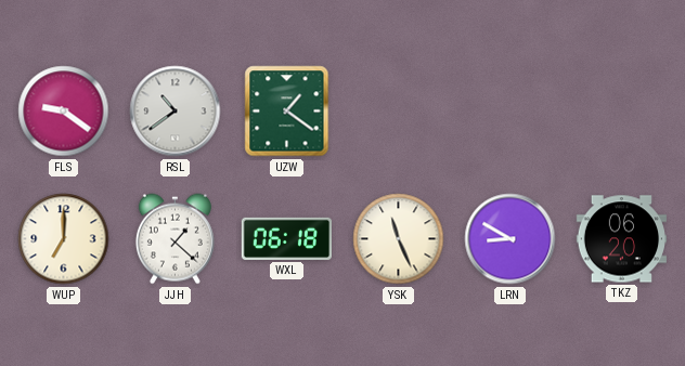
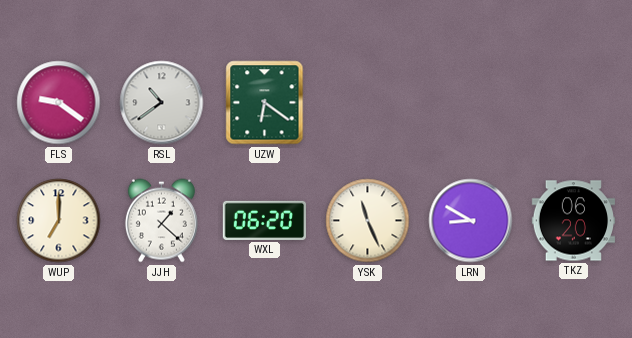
UZW: 1:21 -> 6:21
WXL: 06:18 -> 06:20
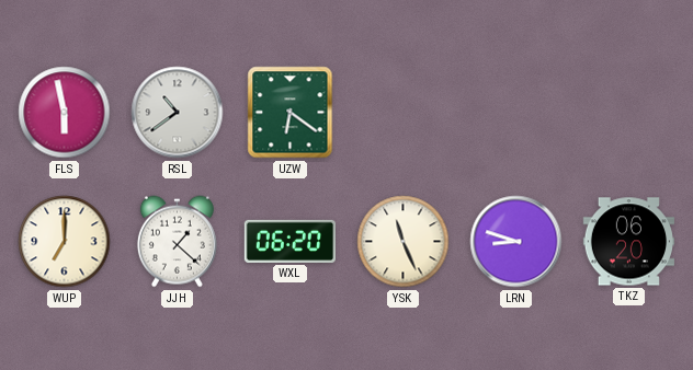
FLS: 9:21 -> 5:58
LRN: 8:50 -> 8:48
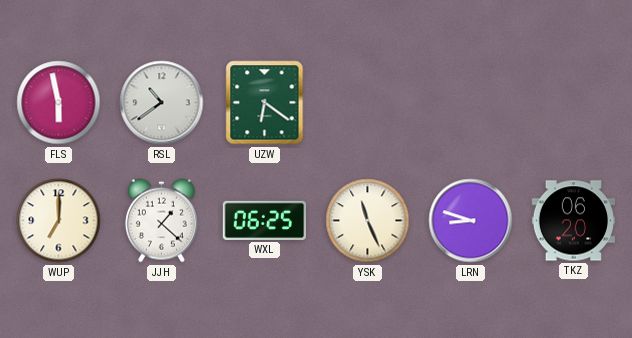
WXL: 06:20 -> 06:25
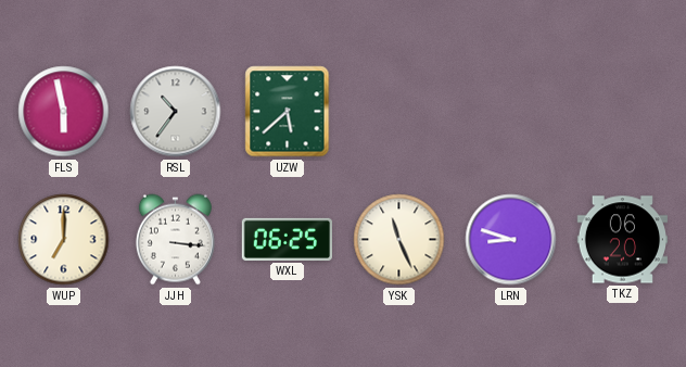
RSL: 10:39 -> 10:36
UZW: 6:21 -> 5:38
JJH: 1:22 -> 3:16
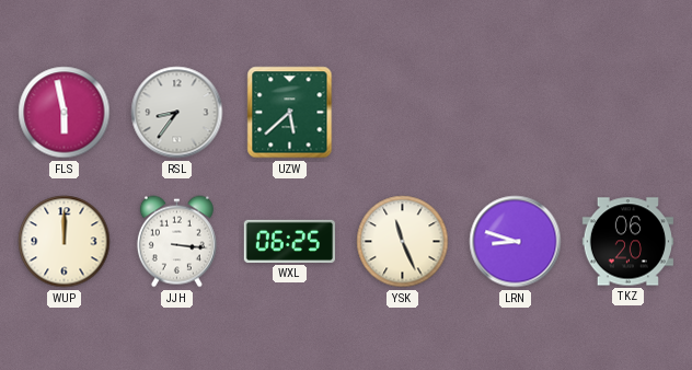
RSL: 10:36 -> 8:36
WUP: 7:00 -> 12:00
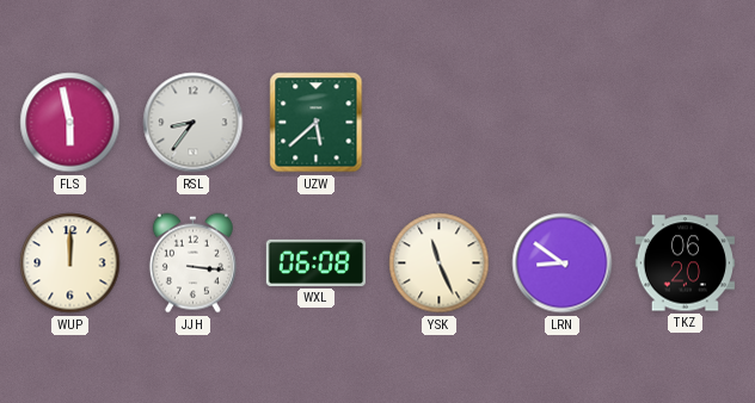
WXL: 06:25 -> 06:08
LRN: 8:48 -> 8:51
